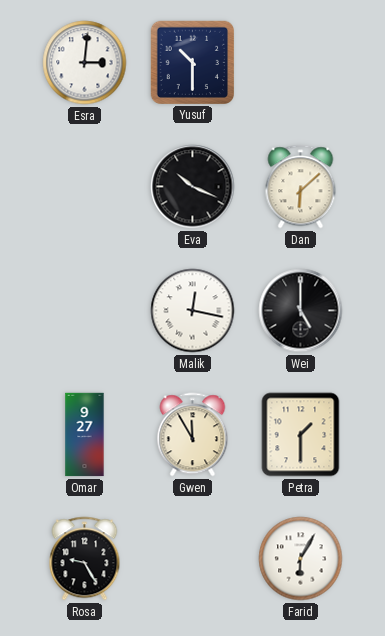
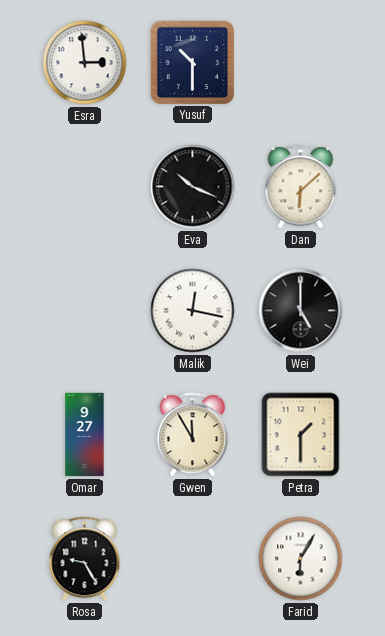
Esra: 3:01 -> 2:59
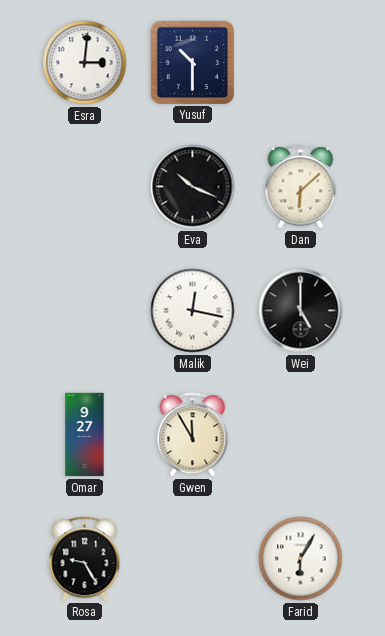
Esra: 2:59 -> 3:01
Petra: 1:30 -> none
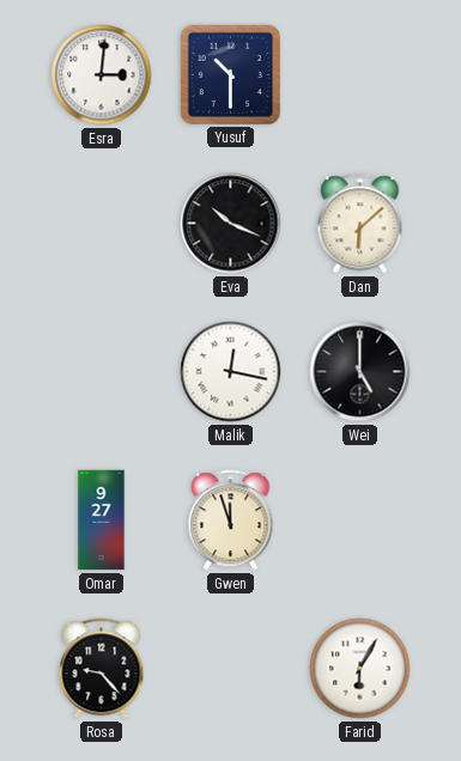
Gwen: 11:55 -> 11:57
Rosa: 9:25 -> 9:23
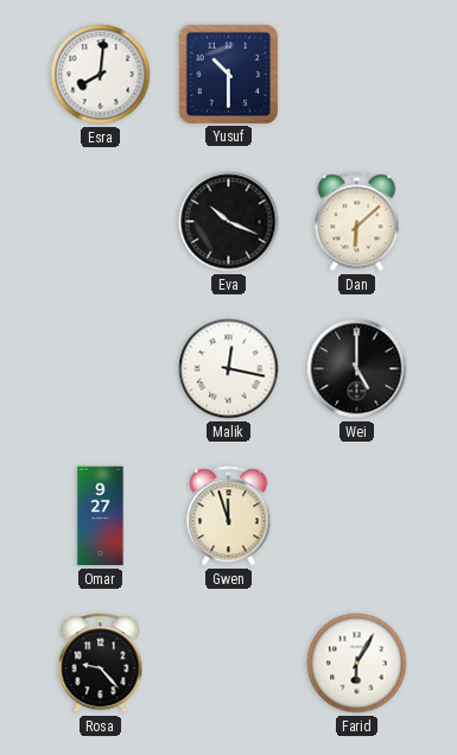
Esra: 3:01 -> 8:01
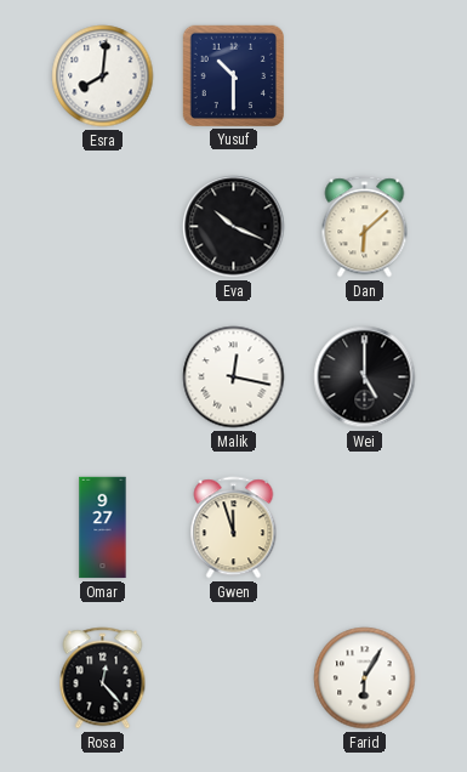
Rosa: 9:23 -> 12:23
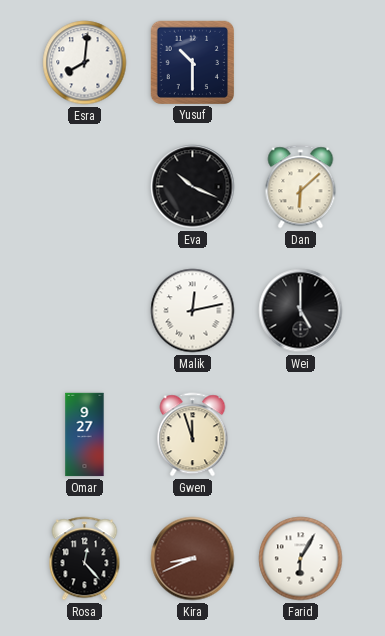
Malik: 12:17 -> 12:13
Kira: none -> 8:41
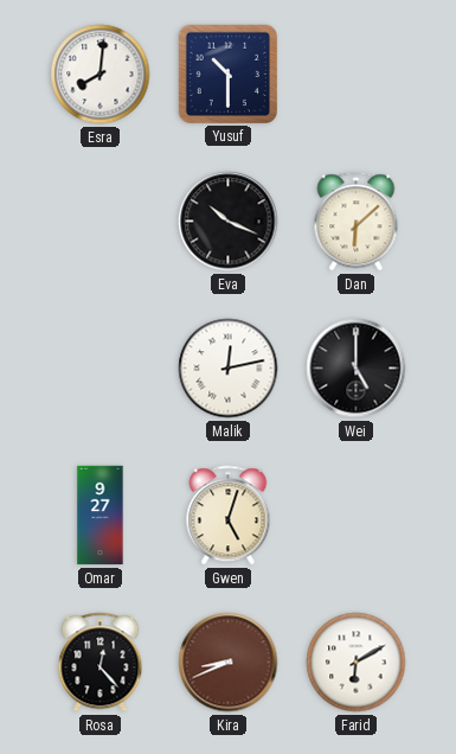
Gwen: 11:57 -> 5:03
Farid: 6:05 -> 6:10
